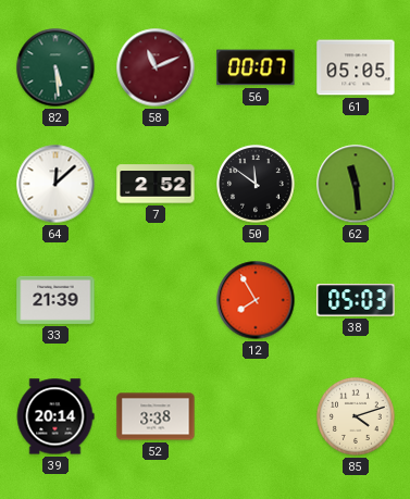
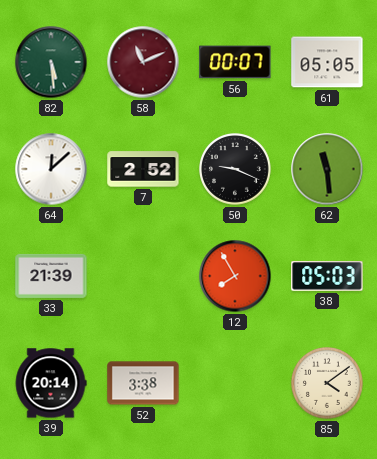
50: 11:51 -> 9:19
85: 4:12 -> 4:09
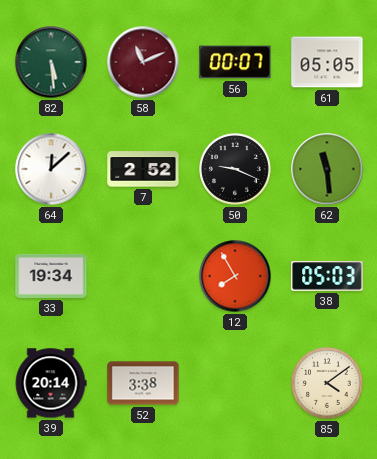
33: 21:39 -> 19:34
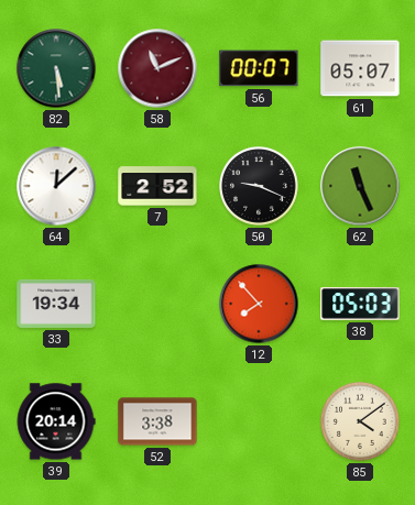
61: 05:05 -> 05:07
62: 11:29 -> 11:26
12: 7:55 -> 7:53
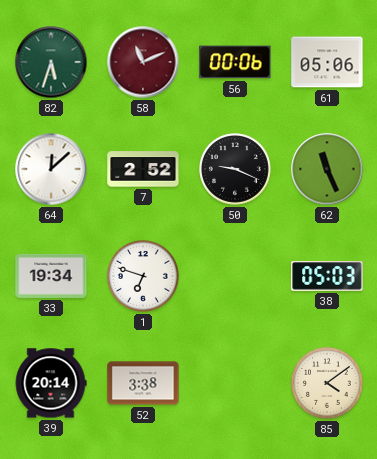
82: 5:29 -> 5:33
56: 00:07 -> 00:06
61: 05:07 -> 05:06
1: none -> 6:48
12: 7:53 -> none
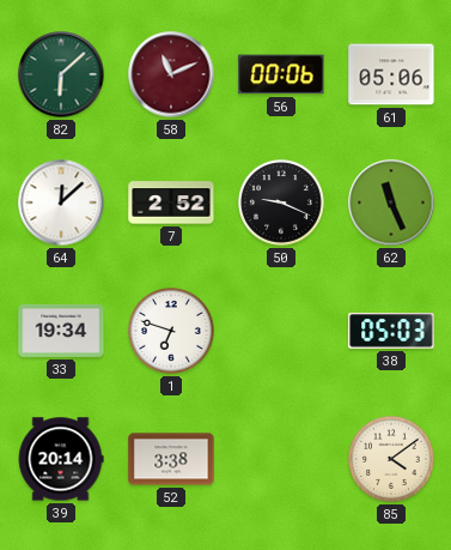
82: 5:33 -> 6:08
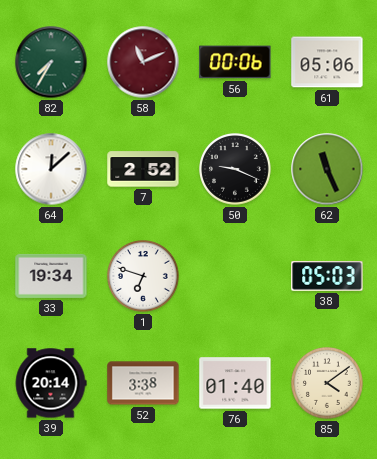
82: 6:08 -> 7:35
76: none -> 01:40
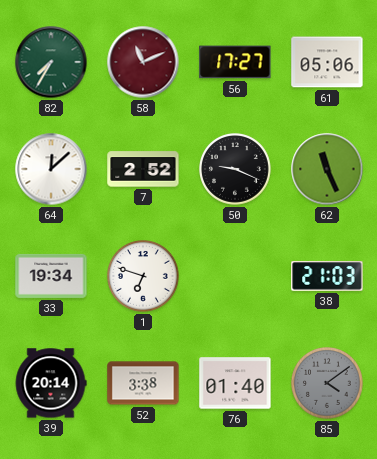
56: 00:06 -> 17:27
38: 05:03 -> 21:03
85 dial: cream -> grey
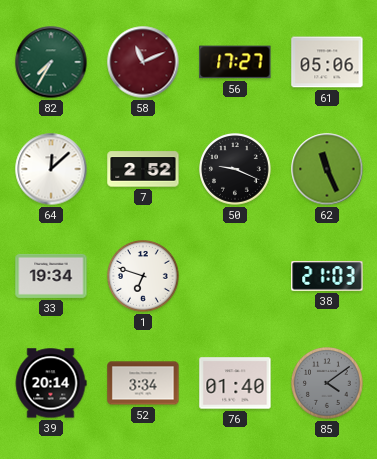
52: 3:38 -> 3:34
